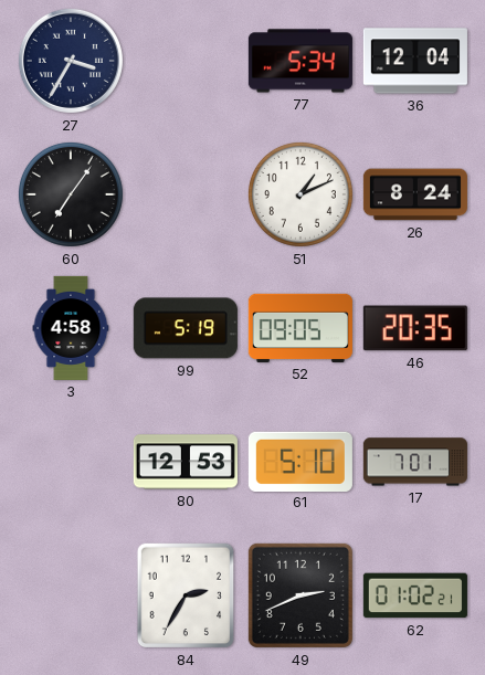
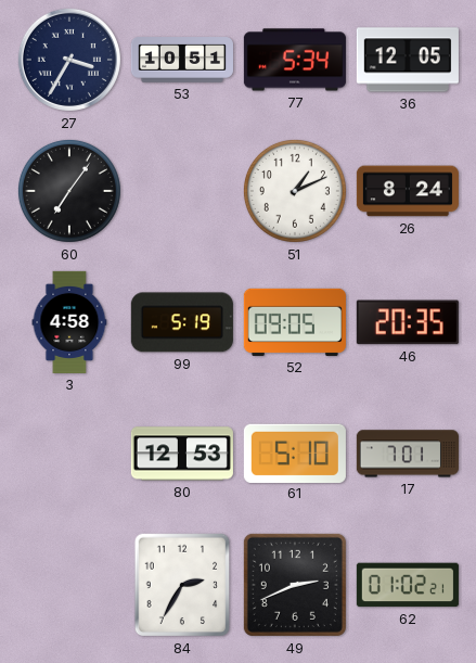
53: none -> 10:51
36: 12:04 -> 12:05
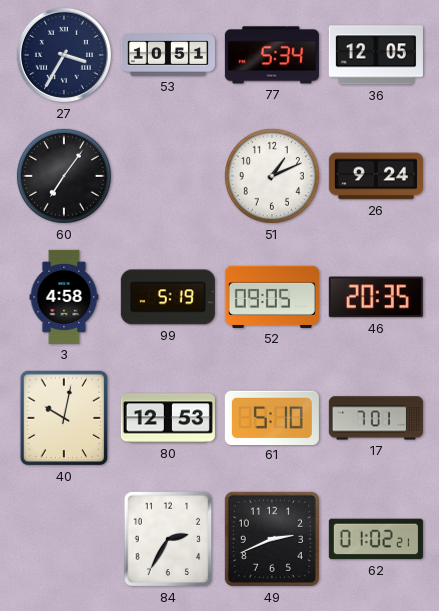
26: 8:24 -> 9:24
40: none -> 10:02
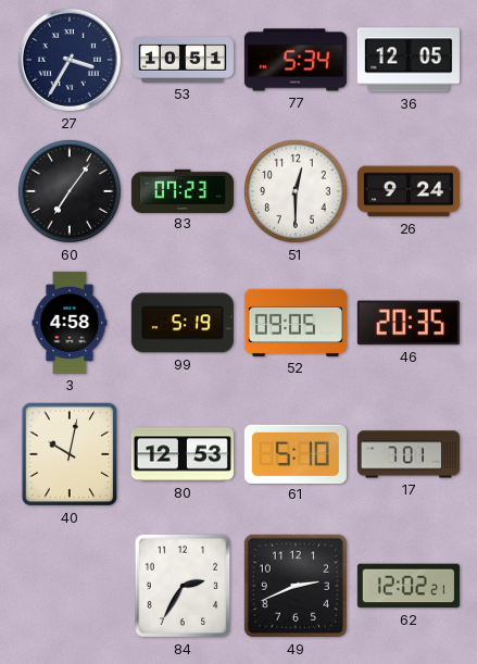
83: none -> 07:23
51: 1:11 -> 12:30
62: 01:02 -> 12:02
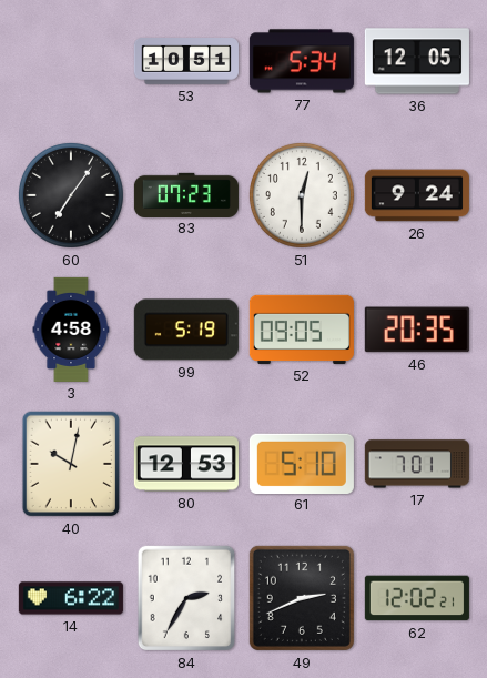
27: 3:35 -> none
14: none -> 6:22
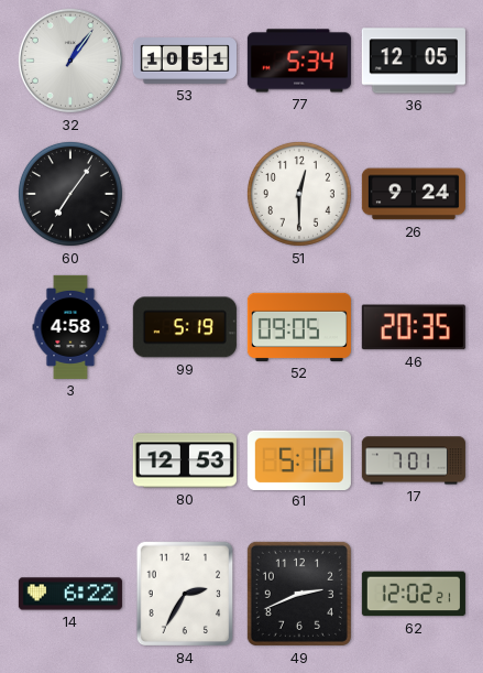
32: none -> 1:06
83: 07:23 -> none
40: 10:02 -> none
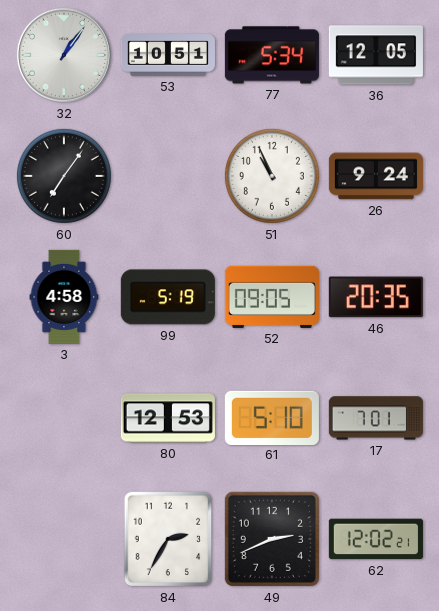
51: 12:30 -> 10:56
14: 6:22 -> none
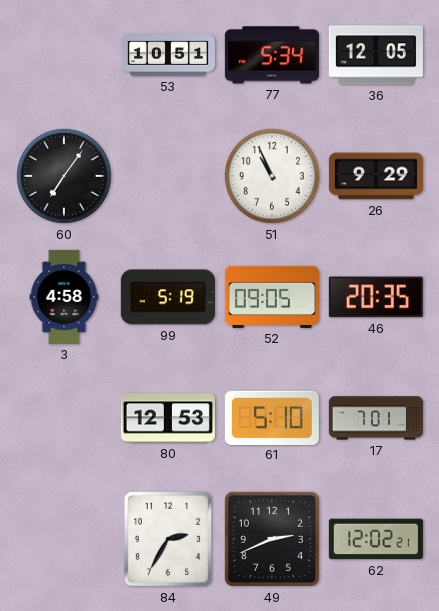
32: 1:06 -> none
26: 9:24 -> 9:29
